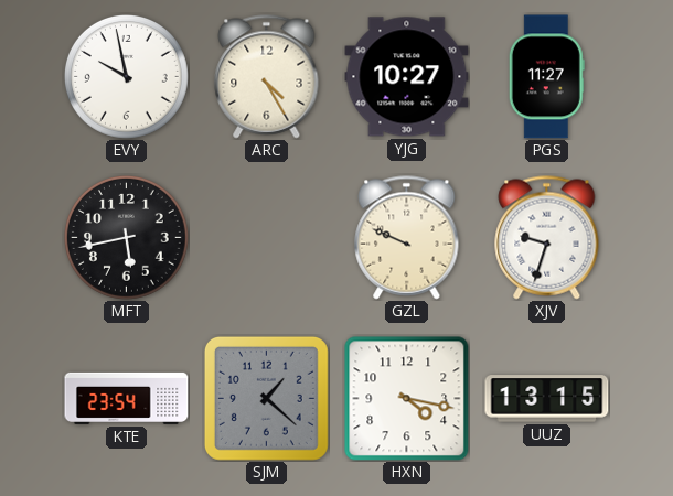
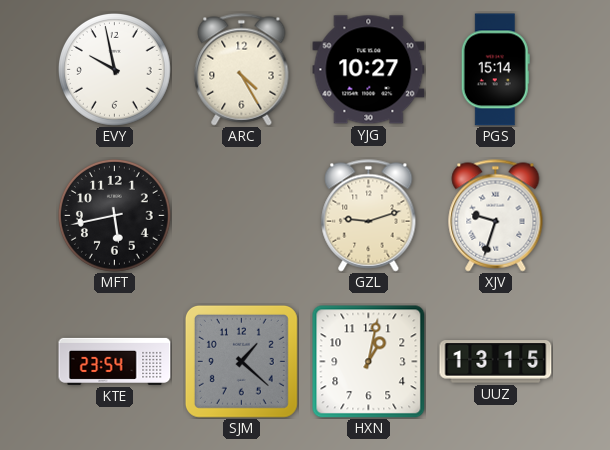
PGS: 11:27 -> 15:14
GZL: 9:49 -> 9:12
HXN: 4:17 -> 1:02
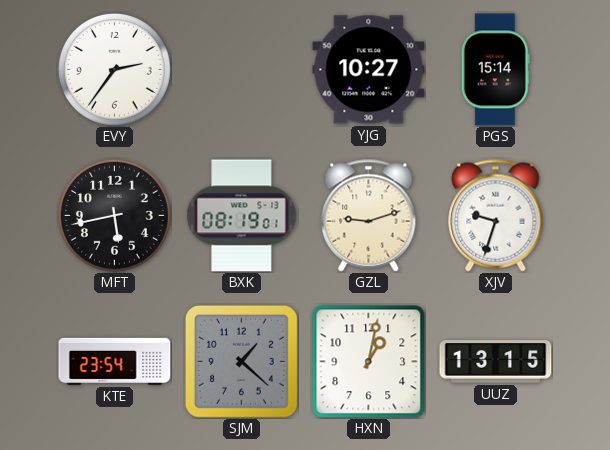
EVY: 9:58 -> 2:36
ARC: 4:25 -> none
BXK: none -> 08:19
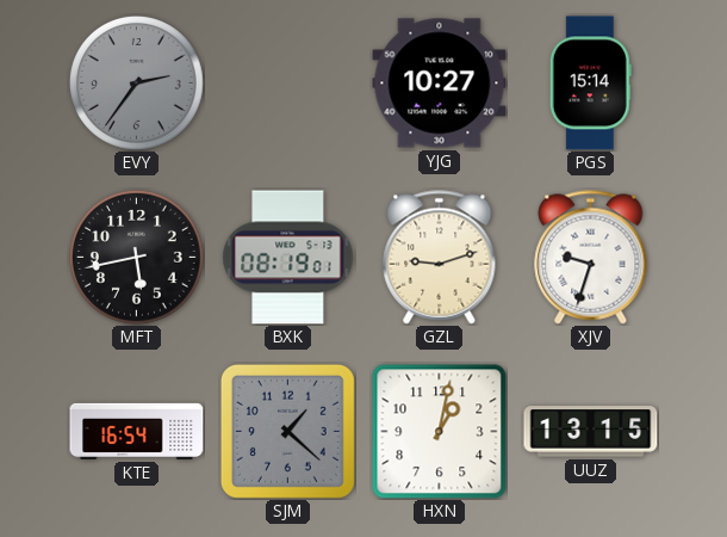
EVY dial: white -> grey
KTE: 23:54 -> 16:54
